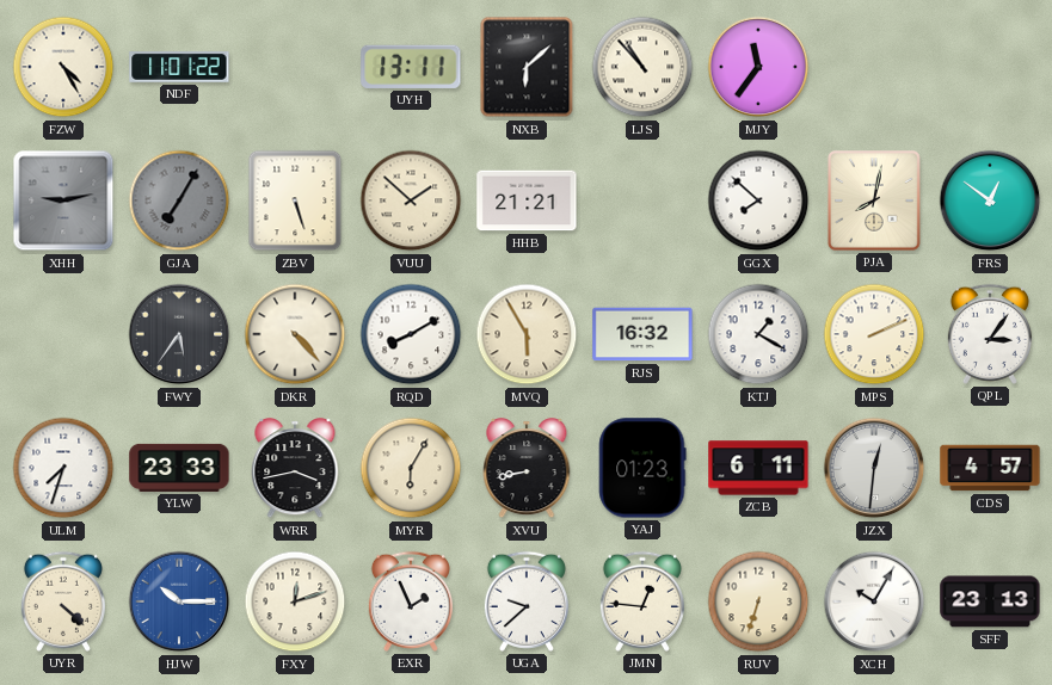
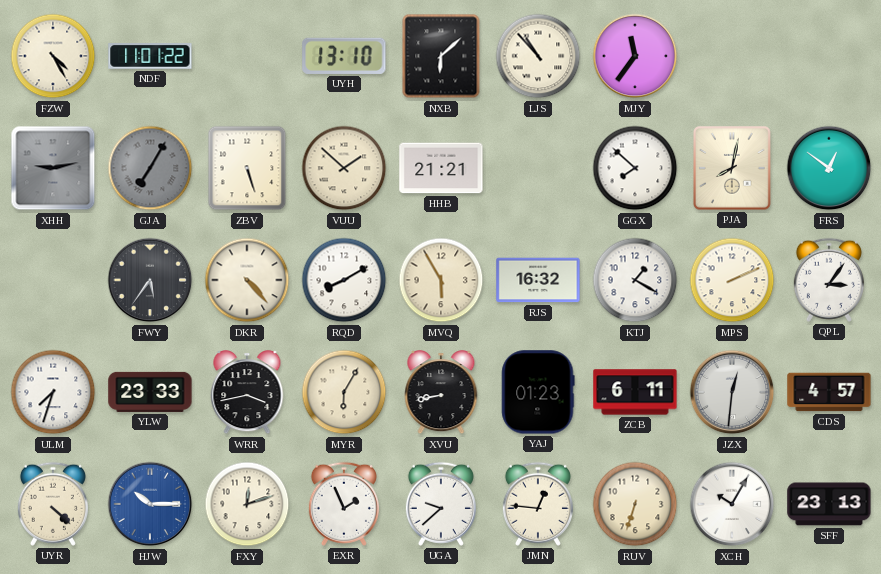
UYH: 13:11 -> 13:10
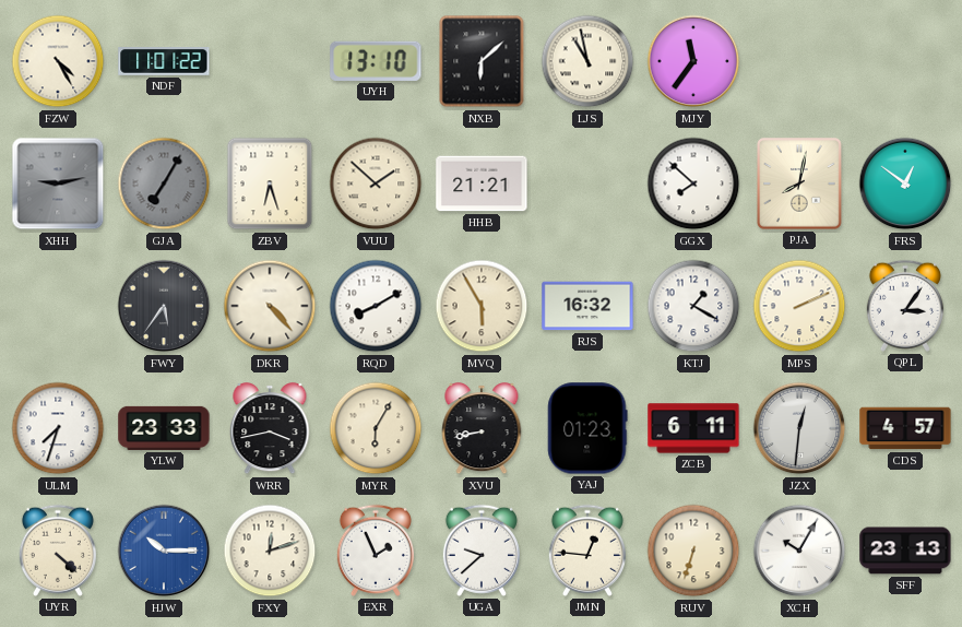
LJS: 10:53 -> 10:58
ZBV: 5:27 -> 6:27
